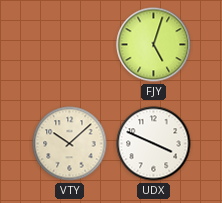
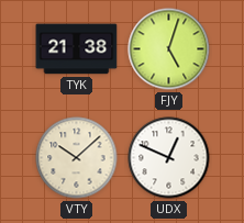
TYK: none -> 21:38
UDX: 3:49 -> 12:49
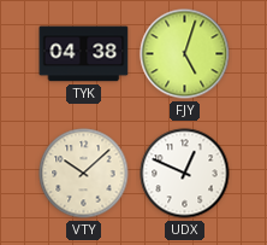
TYK: 21:38 -> 04:38
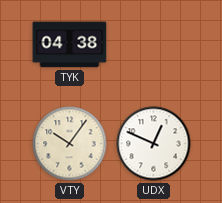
FJY: 5:03 -> none
VTY: 10:08 -> 10:06
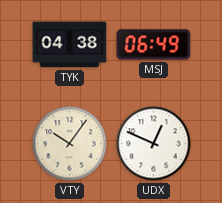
MSJ: none -> 06:49
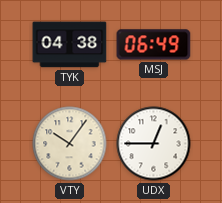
UDX: 12:49 -> 12:45
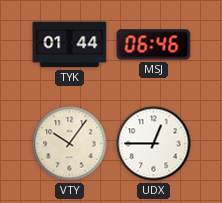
TYK: 04:38 -> 01:44
MSJ: 06:49 -> 06:46
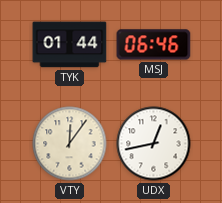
VTY: 10:06 -> 12:06
UDX: 12:45 -> 12:43
